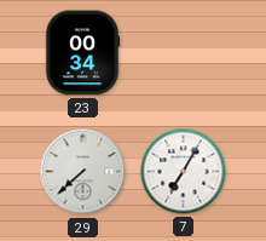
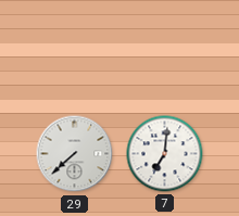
23: 00:34 -> none
7: 7:05 -> 7:01
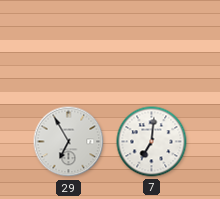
29: 7:38 -> 6:55
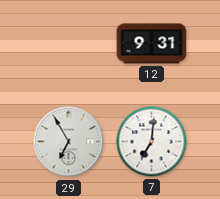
12: none -> 9:31
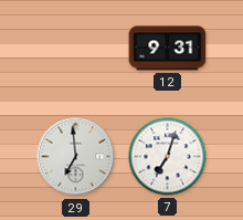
29: 6:55 -> 6:59
7: 7:01 -> 7:03
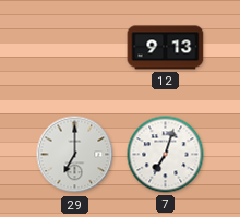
12: 9:31 -> 9:13
29: 6:59 -> 7:00
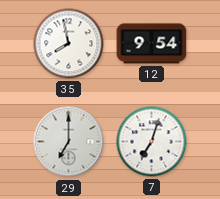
35: none -> 7:58
12: 9:13 -> 9:54
